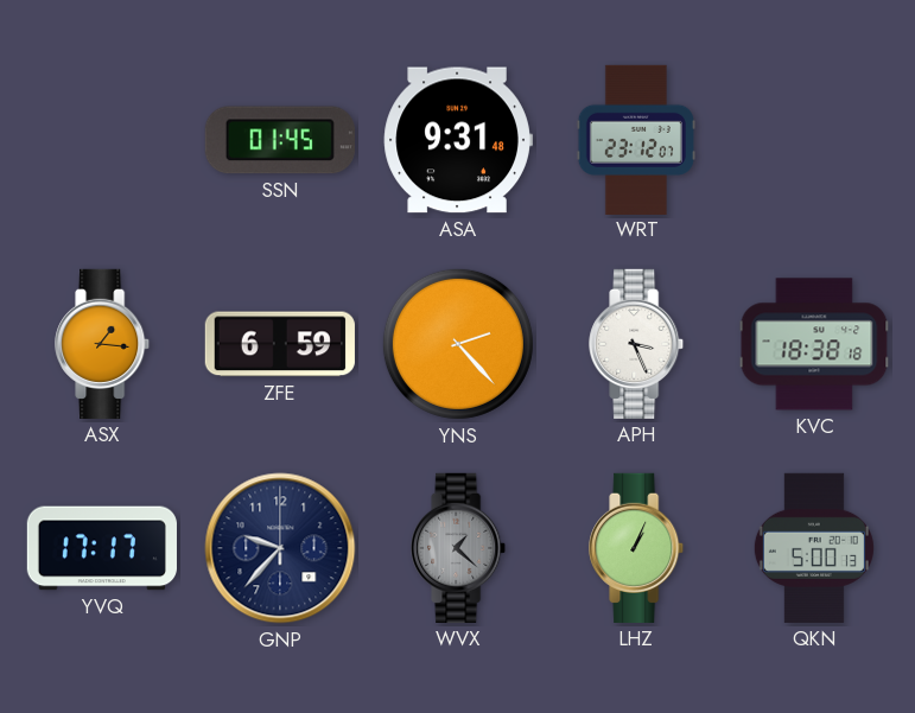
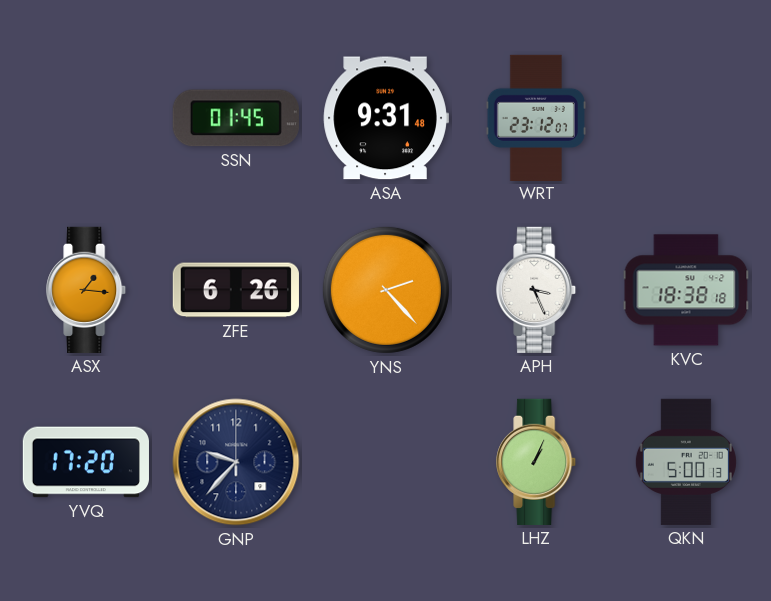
ZFE: 6:59 -> 6:26
YVQ: 17:17 -> 17:20
WVX: 1:22 -> none
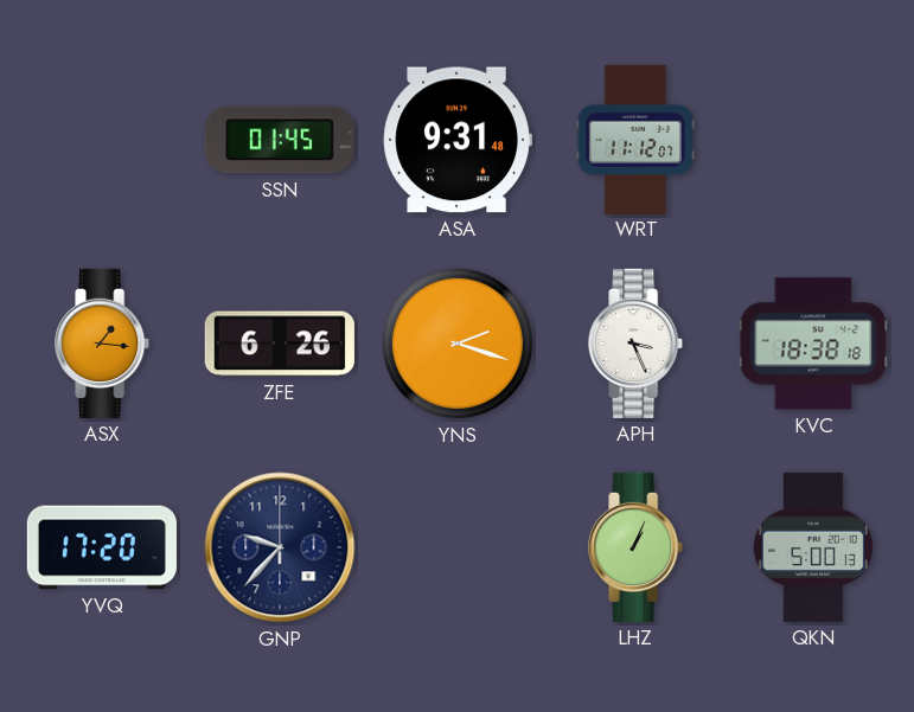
WRT: 23:12 -> 11:12
YNS: 2:23 -> 2:18
